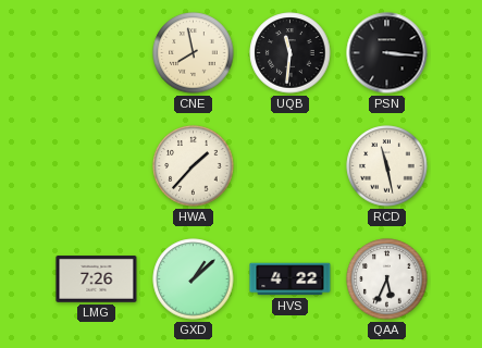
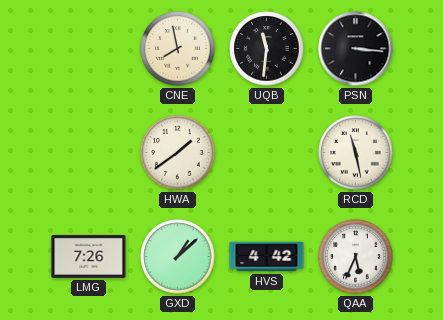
HWA: 1:37 -> 1:39
HVS: 4:22 -> 4:42
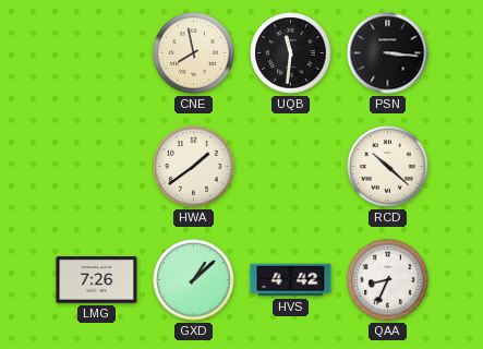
RCD: 11:28 -> 10:22
QAA: 5:34 -> 8:34
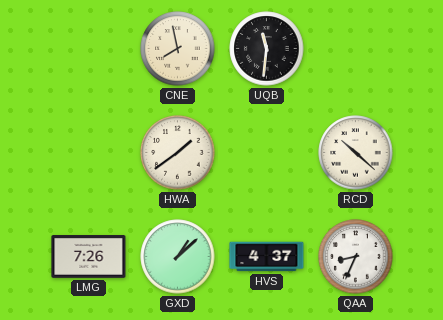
PSN: 3:16 -> none
HVS: 4:42 -> 4:37
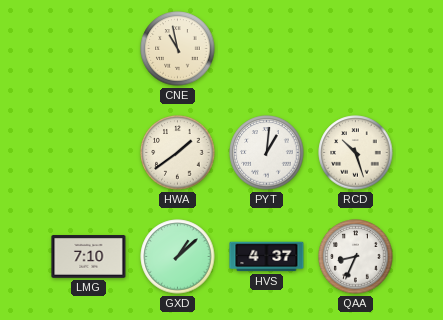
CNE: 7:58 -> 10:58
UQB: 11:31 -> none
PYT: none -> 1:01
RCD: 10:22 -> 10:27
LMG: 7:26 -> 7:10
